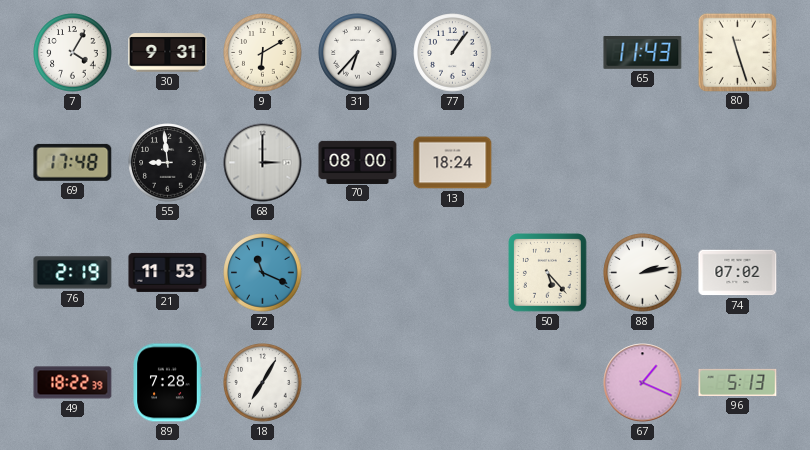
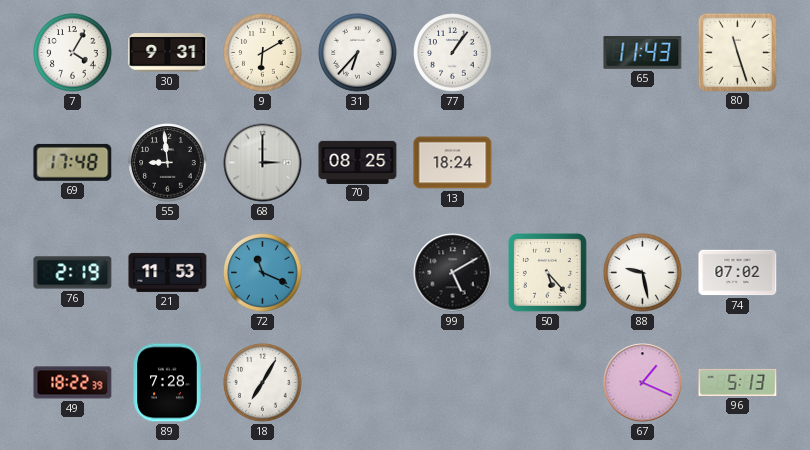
70: 08:00 -> 08:25
99: none -> 5:10
88: 2:13 -> 9:28
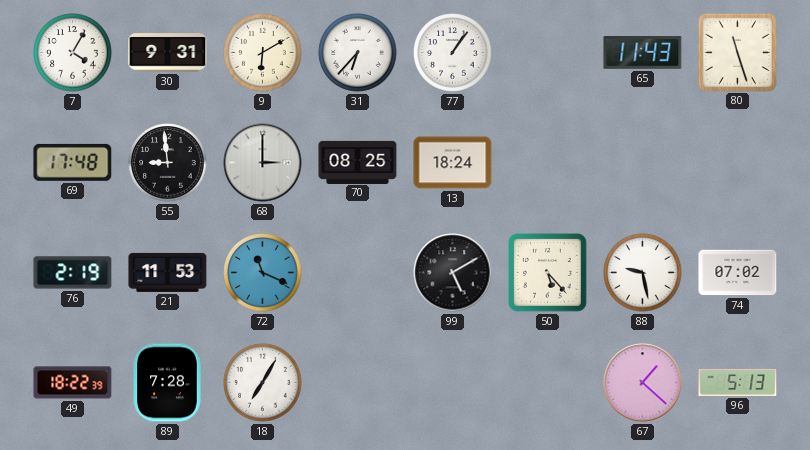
67: 1:19 -> 1:22
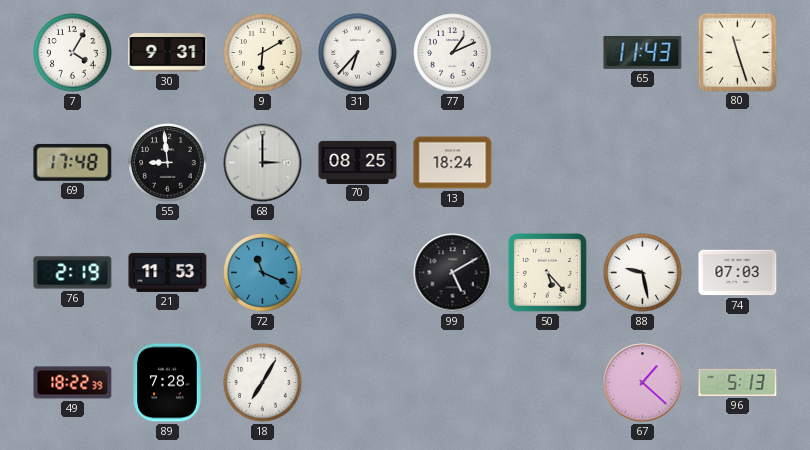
77: 1:06 -> 1:11
74: 07:02 -> 07:03
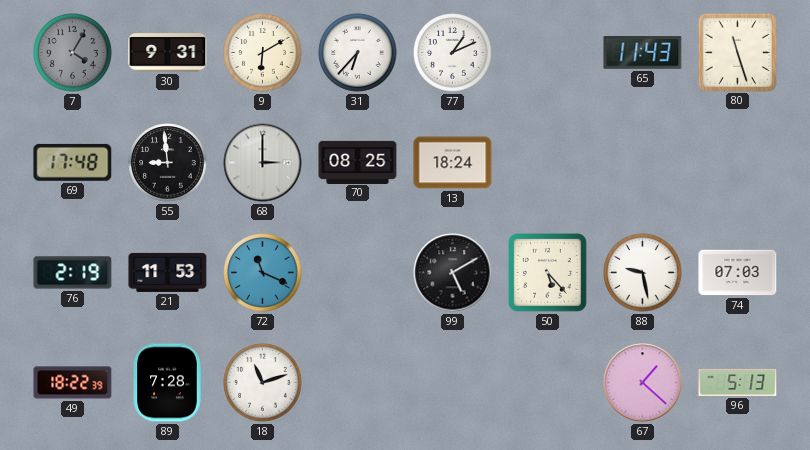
7 dial: white -> grey
18: 7:05 -> 11:12
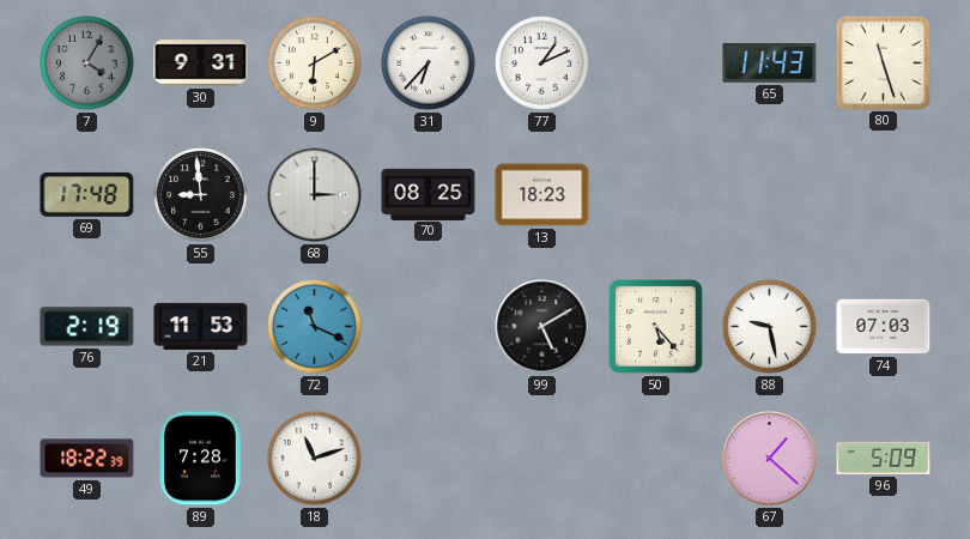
13: 18:24 -> 18:23
96: 5:13 -> 5:09
